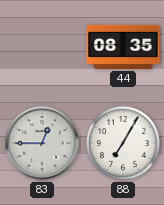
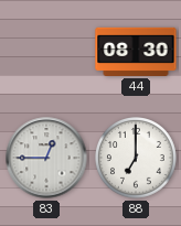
44: 08:35 -> 08:30
88: 7:05 -> 7:00
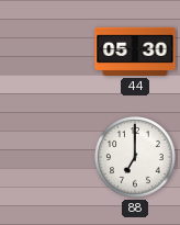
44: 08:30 -> 05:30
83: 12:45 -> none
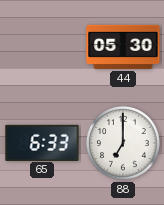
65: none -> 6:33
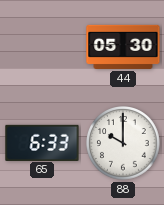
88: 7:00 -> 10:00
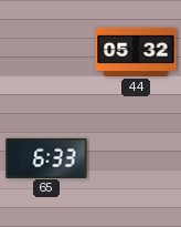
44: 05:30 -> 05:32
88: 10:00 -> none
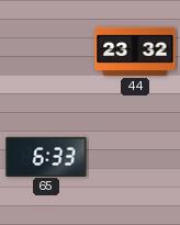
44: 05:32 -> 23:32
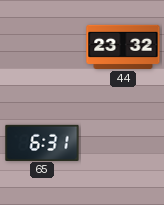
65: 6:33 -> 6:31
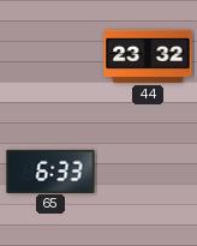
65: 6:31 -> 6:33
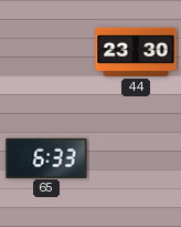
44: 23:32 -> 23:30
